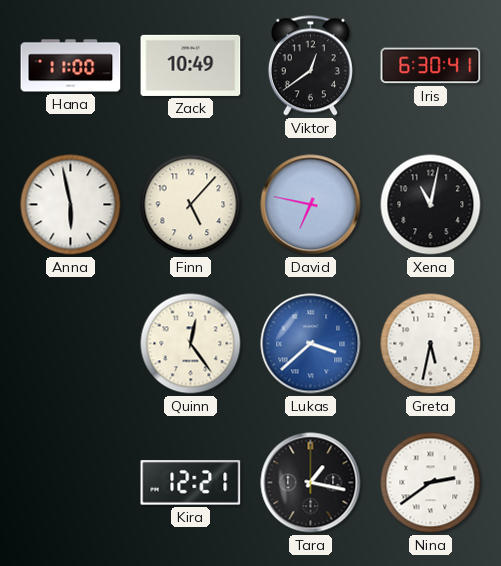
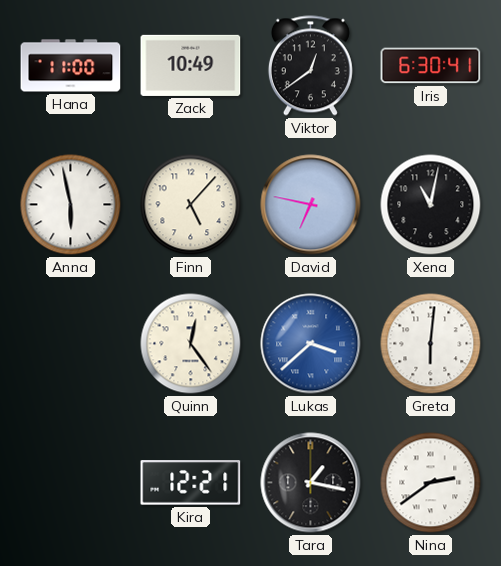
Greta: 5:32 -> 6:01
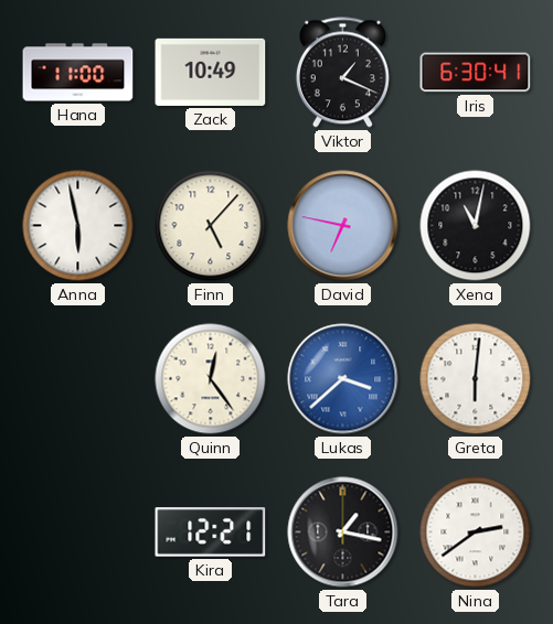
Viktor: 12:39 -> 1:19
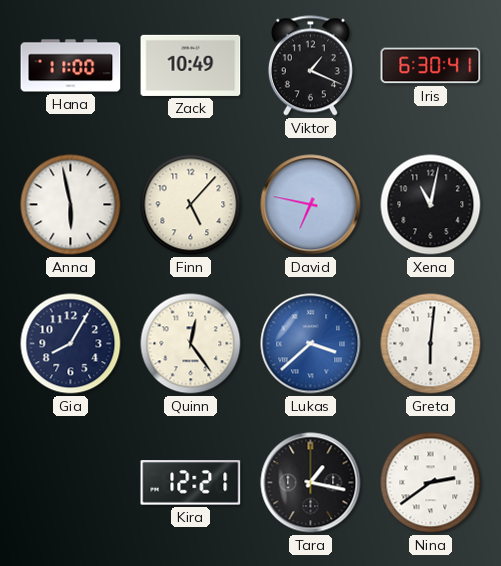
Gia: none -> 8:05
